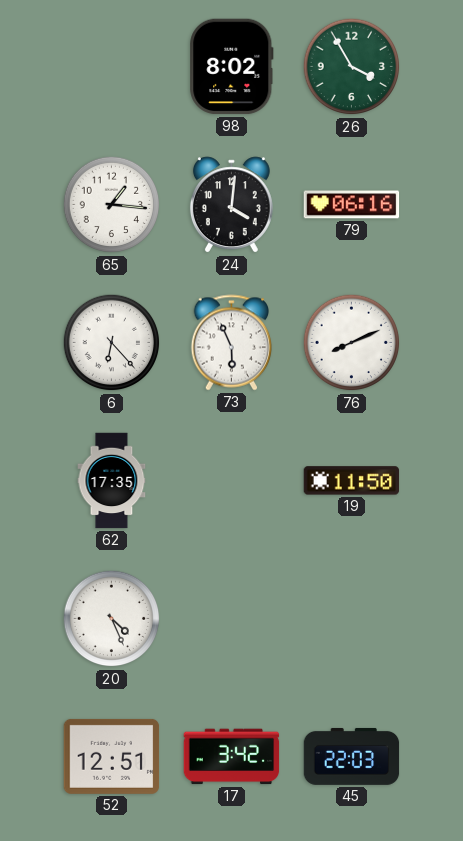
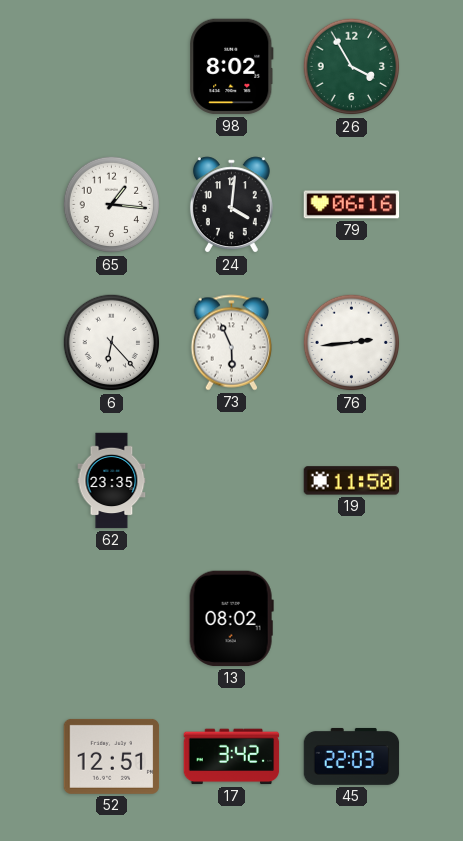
76: 8:11 -> 2:44
62: 17:35 -> 23:35
20: 4:26 -> none
13: none -> 08:02
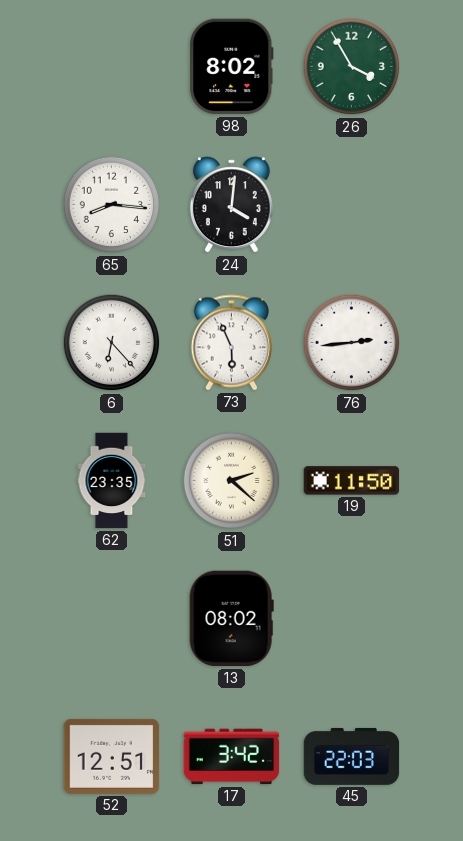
65: 1:16 -> 8:16
79: 06:16 -> none
51: none -> 2:22
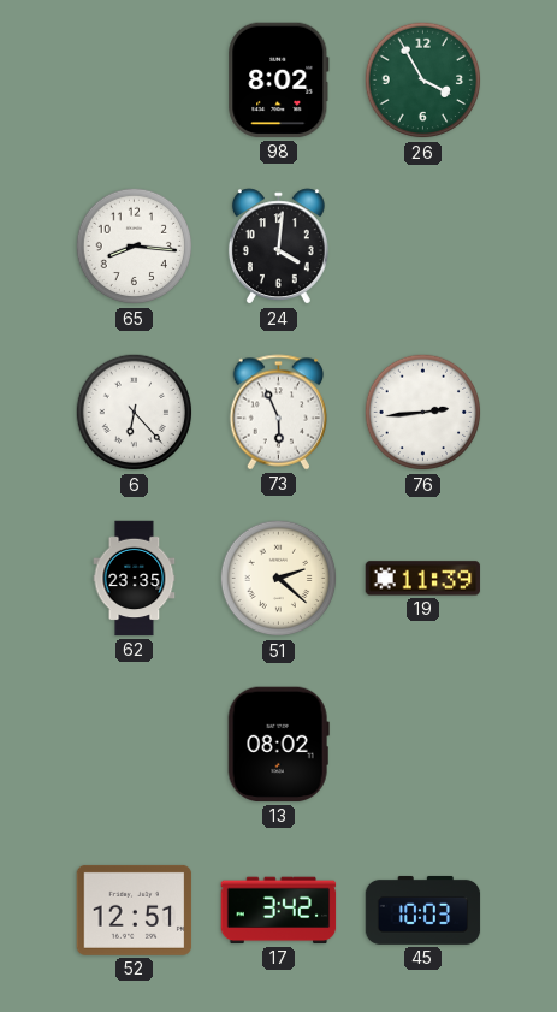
19: 11:50 -> 11:39
45: 22:03 -> 10:03
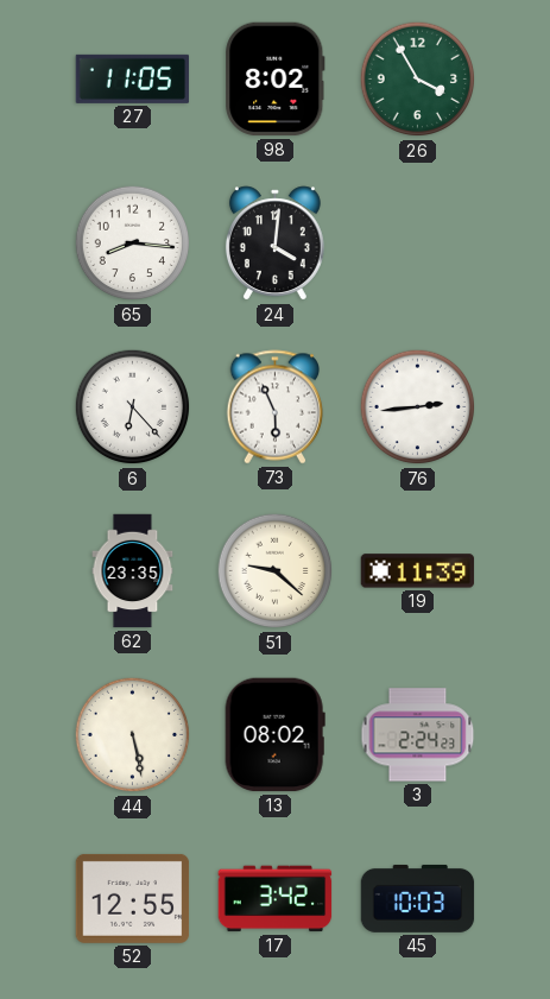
27: none -> 11:05
51: 2:22 -> 9:22
44: none -> 5:28
3: none -> 2:24
52: 12:51 -> 12:55
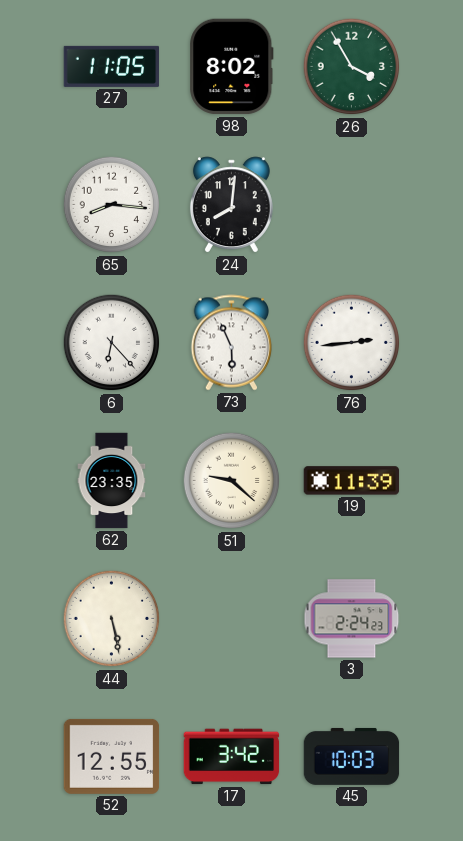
24: 4:01 -> 8:01
13: 08:02 -> none
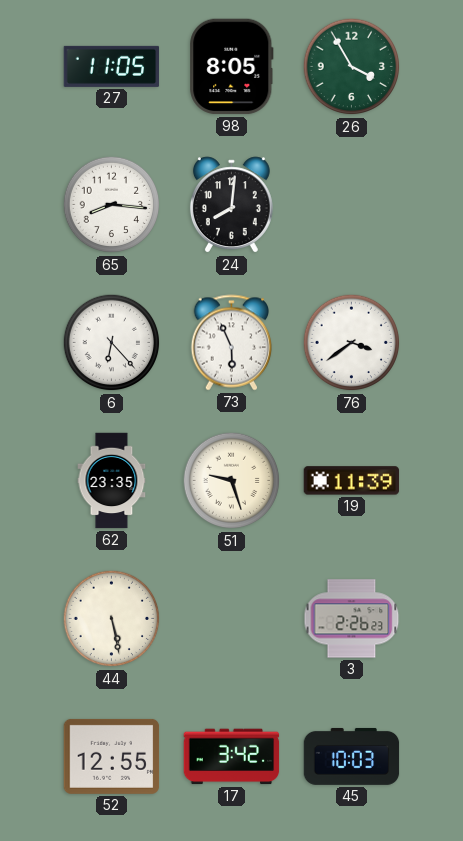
98: 8:02 -> 8:05
76: 2:44 -> 3:39
51: 9:22 -> 9:27
3: 2:24 -> 2:26
